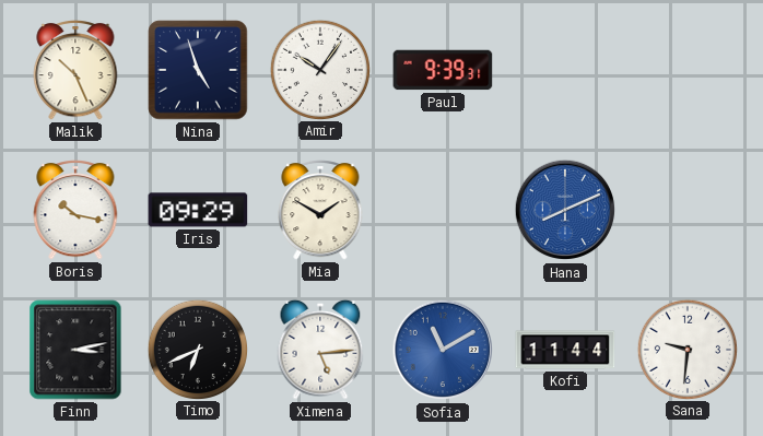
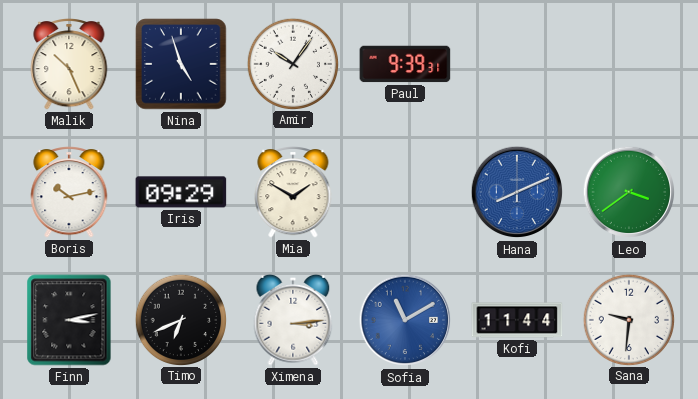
Boris: 10:17 -> 10:13
Leo: none -> 3:39
Ximena: 5:14 -> 3:14
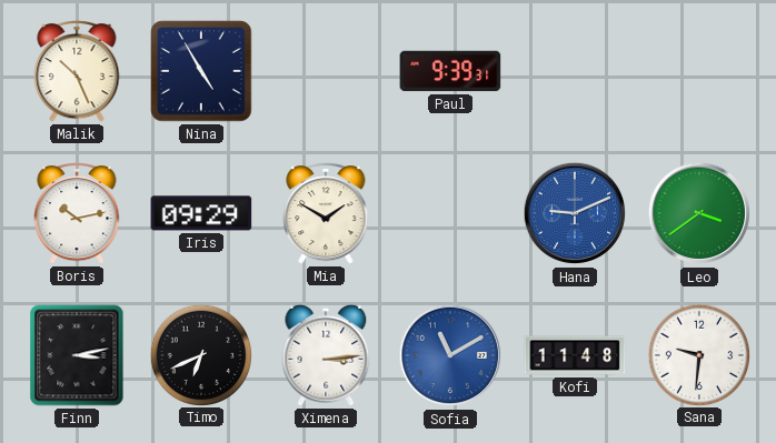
Nina: 4:57 -> 4:55
Amir: 10:06 -> none
Hana: 8:11 -> 9:11
Kofi: 11:44 -> 11:48
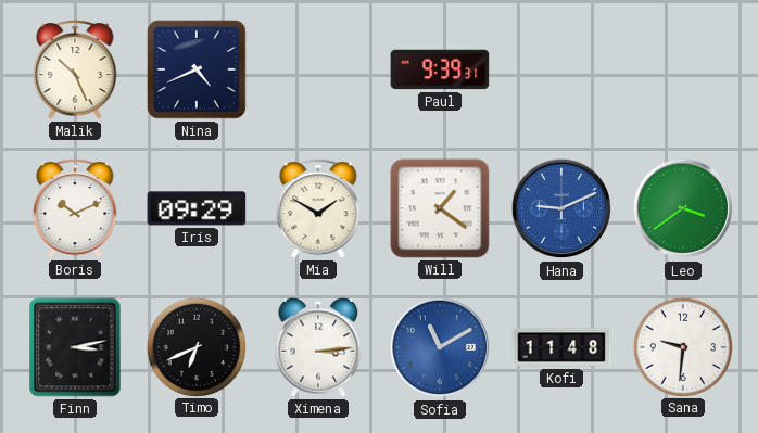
Nina: 4:55 -> 4:41
Boris: 10:13 -> 10:11
Will: none -> 1:21
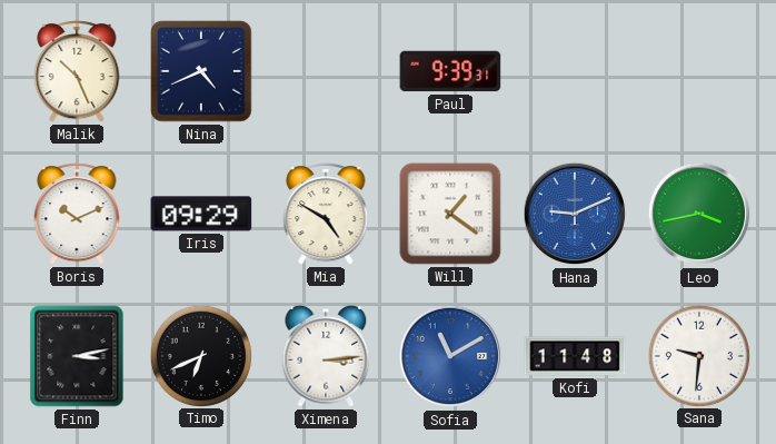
Mia: 1:50 -> 4:50
Leo: 3:39 -> 3:43
